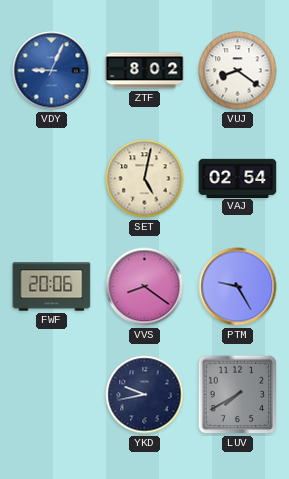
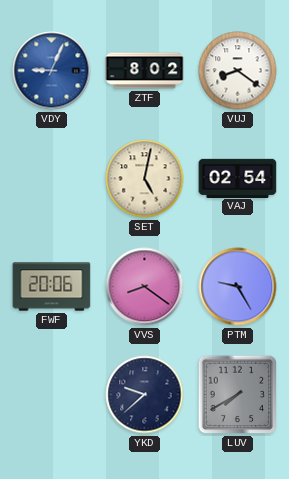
YKD: 9:43 -> 9:38
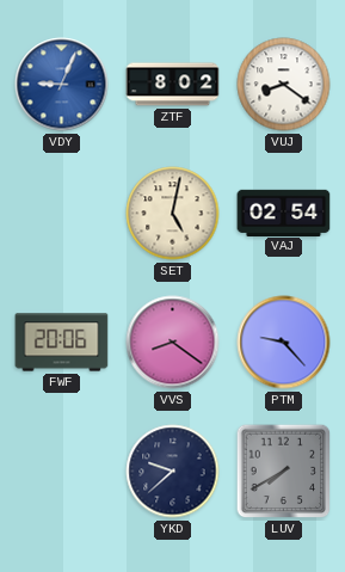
PTM: 9:25 -> 9:23
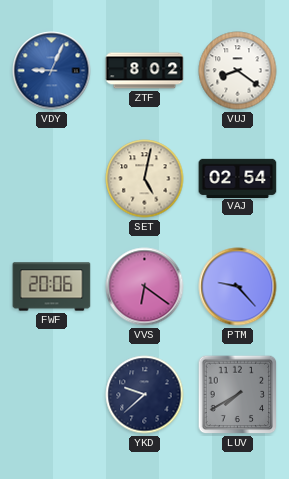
VVS: 8:21 -> 6:21
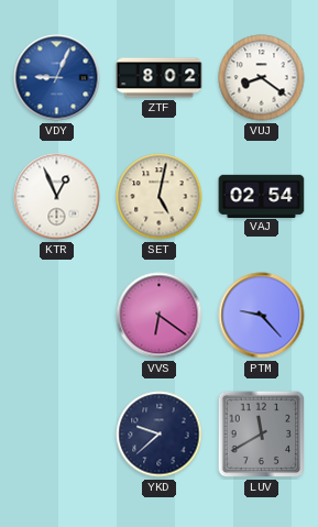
KTR: none -> 12:56
FWF: 20:06 -> none
LUV: 7:40 -> 11:40
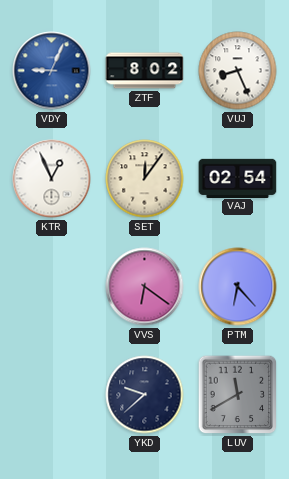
VUJ: 8:21 -> 8:26
SET: 5:02 -> 12:06
PTM: 9:23 -> 6:23
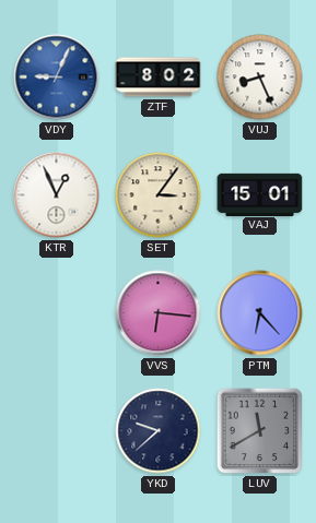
SET: 12:06 -> 3:06
VAJ: 02:54 -> 15:01
VVS: 6:21 -> 6:16
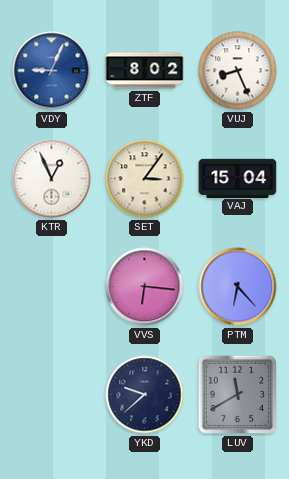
VAJ: 15:01 -> 15:04
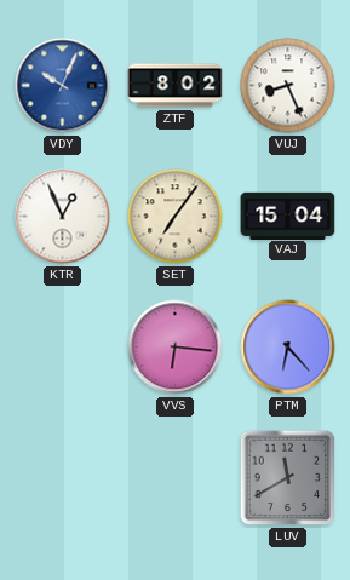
VDY: 9:04 -> 10:04
SET: 3:06 -> 7:06
YKD: 9:38 -> none
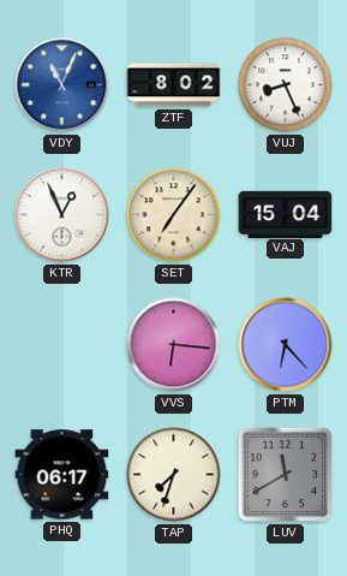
VDY: 10:04 -> 11:04
PHQ: none -> 06:17
TAP: none -> 7:33
